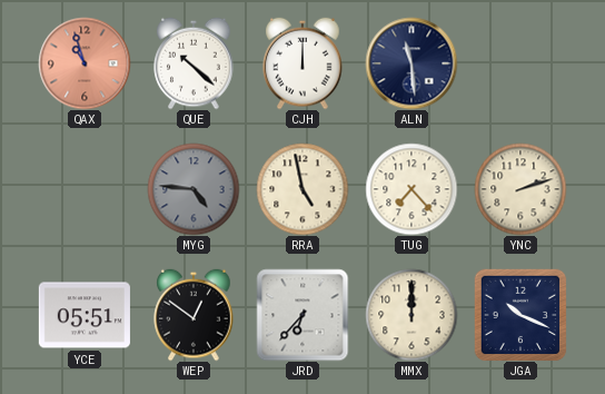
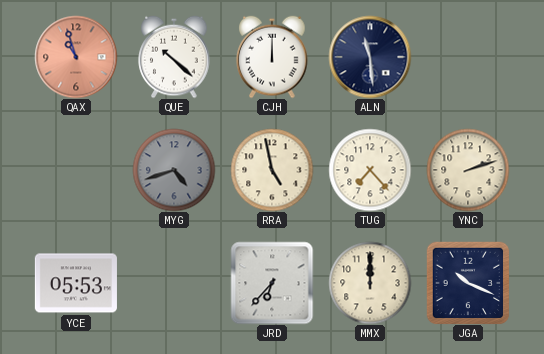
MYG: 4:46 -> 4:42
YCE: 05:51 -> 05:53
WEP: 12:51 -> none
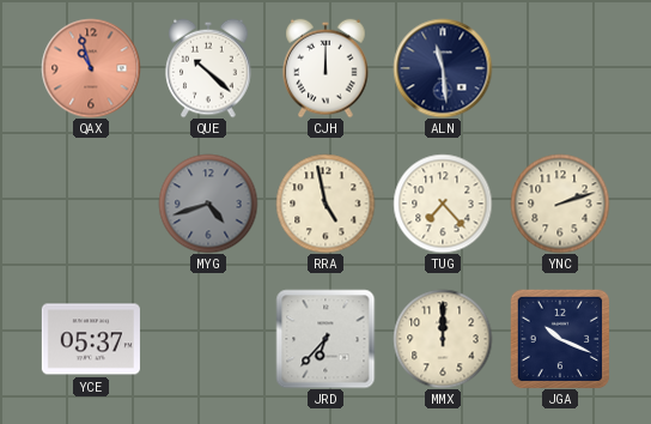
YCE: 05:53 -> 05:37
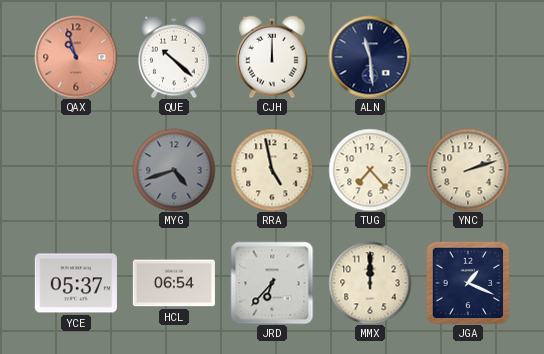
HCL: none -> 06:54
JGA: 10:19 -> 1:19
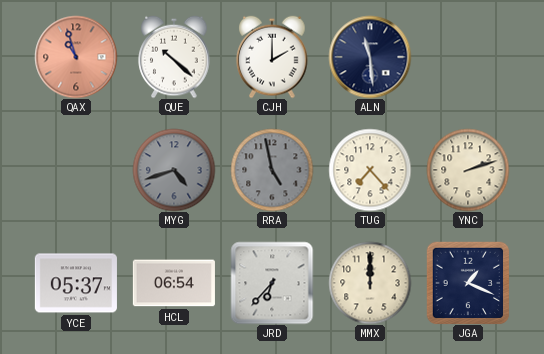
CJH: 12:00 -> 2:00
RRA dial: cream -> grey
